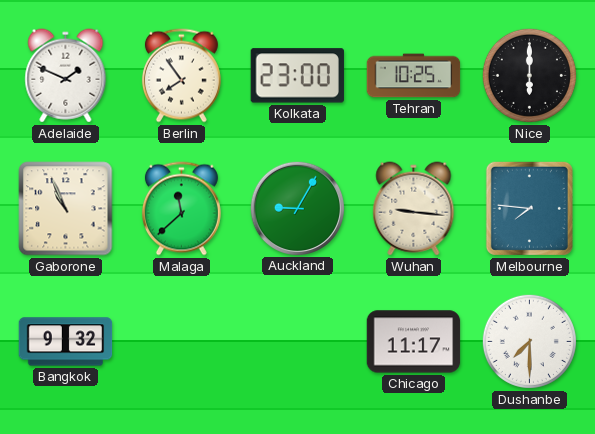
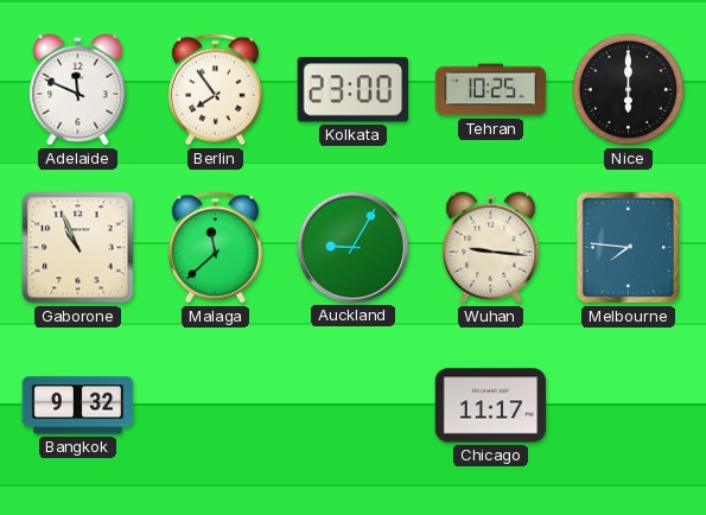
Adelaide: 1:49 -> 11:49
Dushanbe: 7:30 -> none
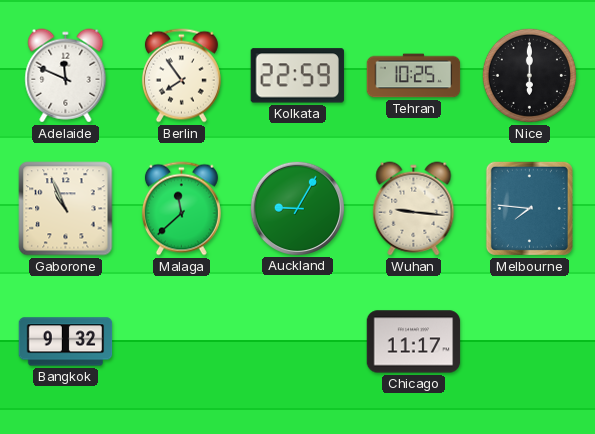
Kolkata: 23:00 -> 22:59
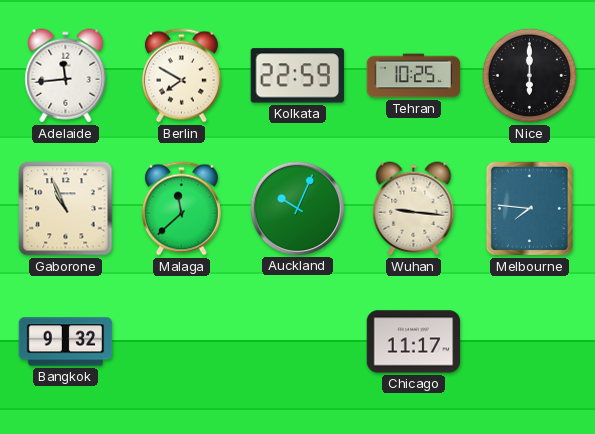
Adelaide: 11:49 -> 11:44
Berlin: 7:54 -> 7:50
Auckland: 9:05 -> 10:04
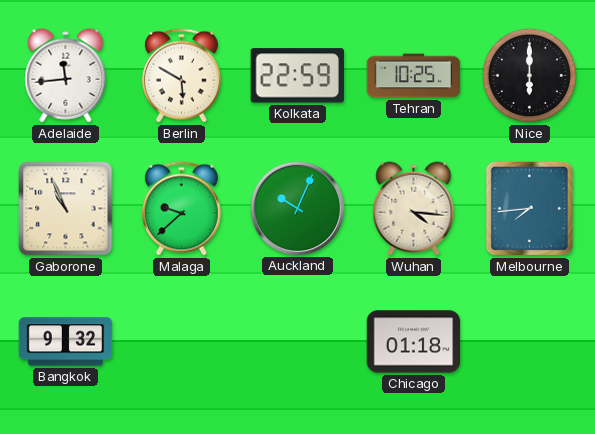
Berlin: 7:50 -> 5:50
Malaga: 11:38 -> 9:38
Wuhan: 9:16 -> 4:16
Melbourne: 7:46 -> 7:44
Chicago: 11:17 -> 01:18
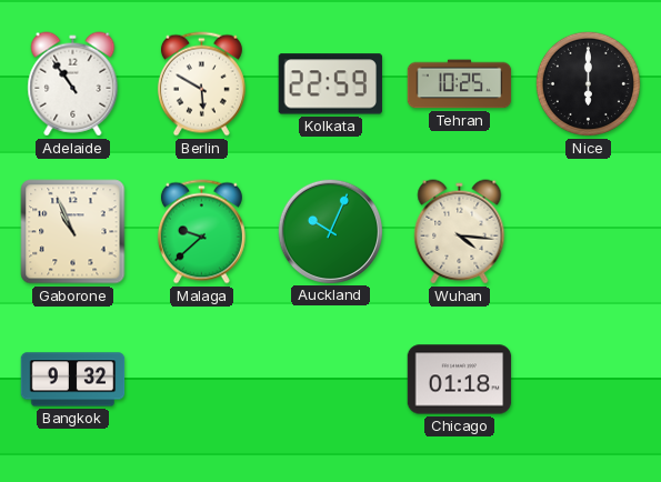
Adelaide: 11:44 -> 10:54
Melbourne: 7:44 -> none
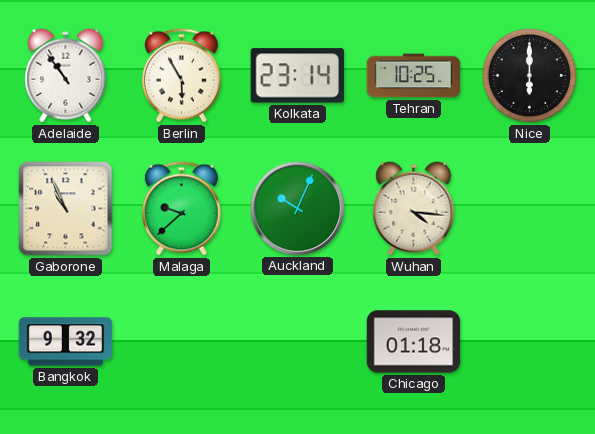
Berlin: 5:50 -> 5:55
Kolkata: 22:59 -> 23:14
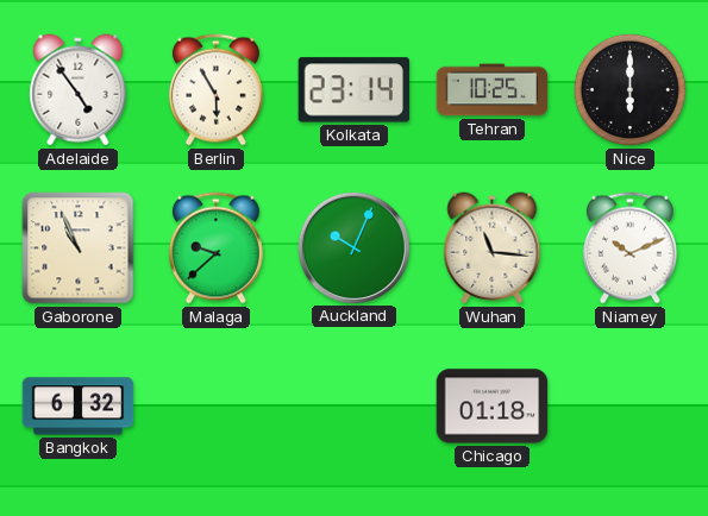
Adelaide: 10:54 -> 4:54
Wuhan: 4:16 -> 11:16
Niamey: none -> 10:11
Bangkok: 9:32 -> 6:32
